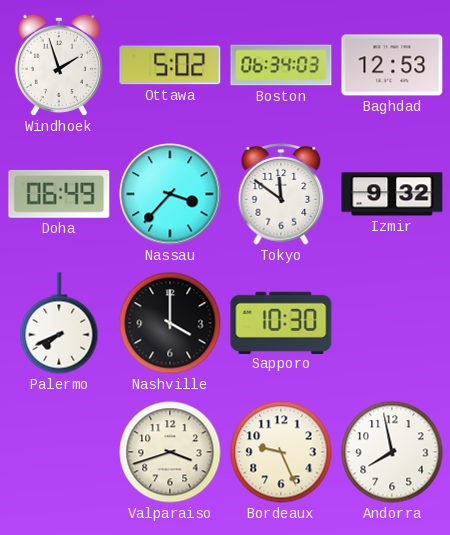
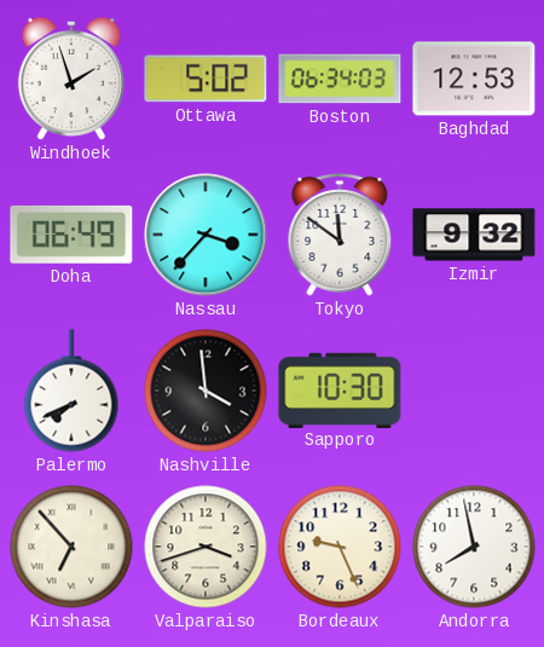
Nashville: 4:00 -> 3:59
Kinshasa: none -> 6:53
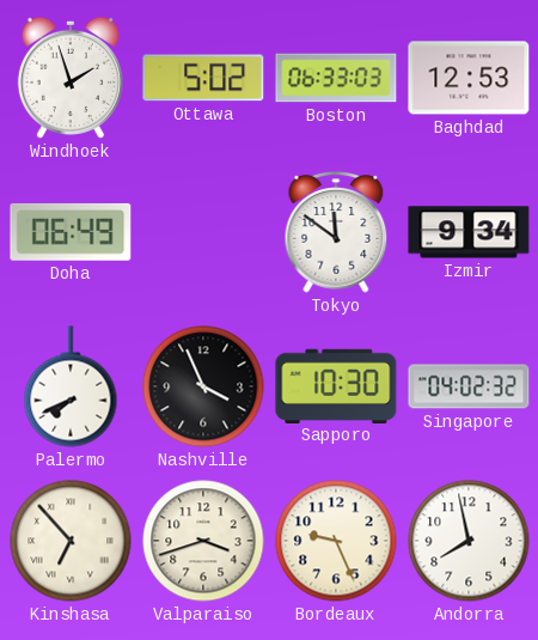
Boston: 06:34 -> 06:33
Nassau: 3:37 -> none
Izmir: 9:32 -> 9:34
Nashville: 3:59 -> 3:56
Singapore: none -> 04:02
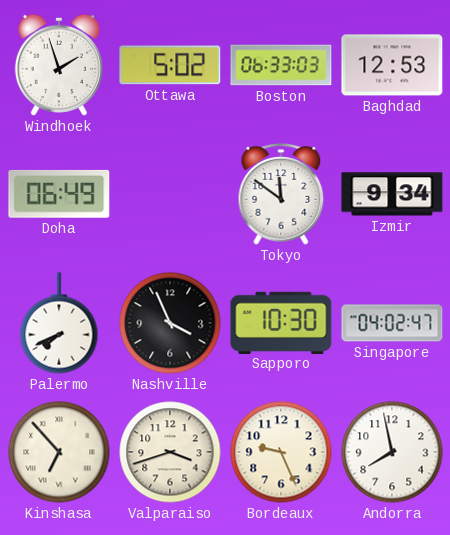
Singapore: 04:02:32 -> 04:02:47
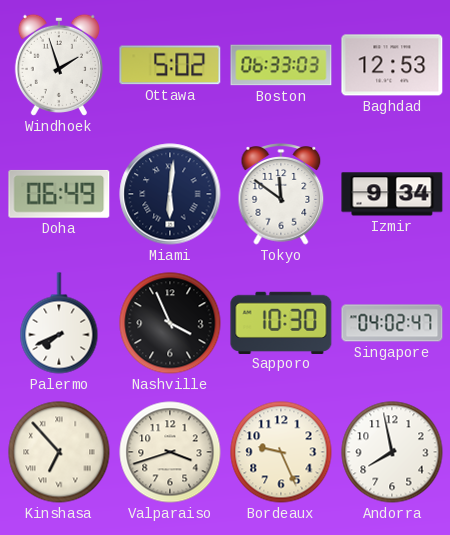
Miami: none -> 6:01
